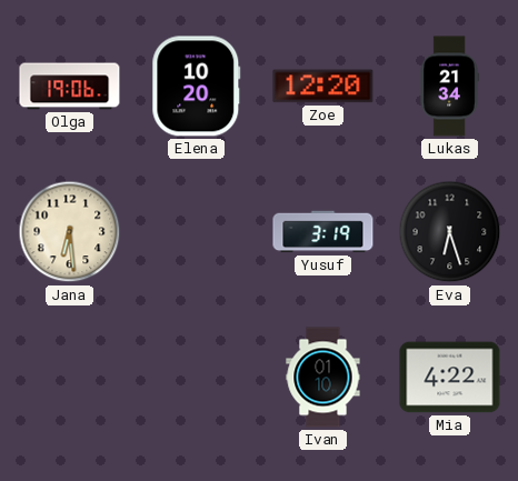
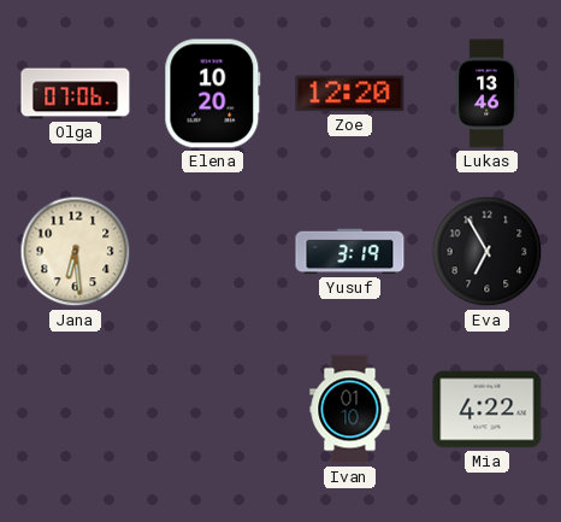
Olga: 19:06 -> 07:06
Lukas: 21:34 -> 13:46
Eva: 6:27 -> 6:55
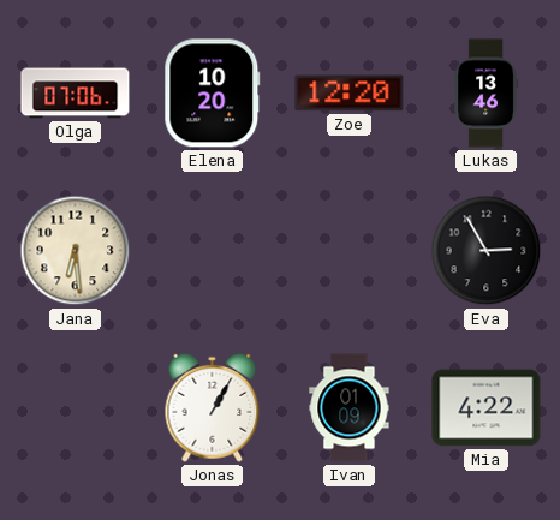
Yusuf: 3:19 -> none
Eva: 6:55 -> 2:55
Jonas: none -> 1:05
Ivan: 01:10 -> 01:09
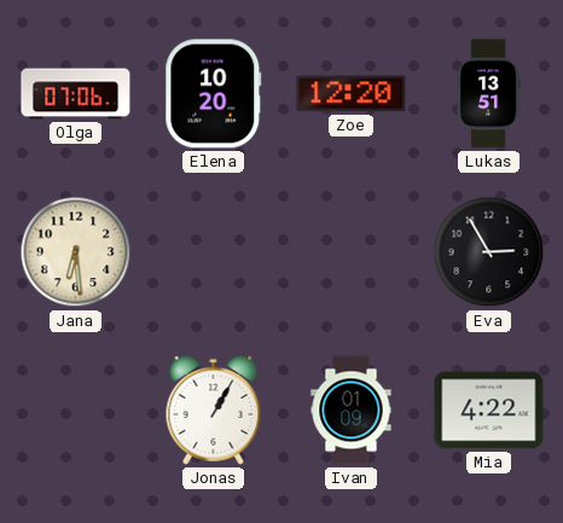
Lukas: 13:46 -> 13:51
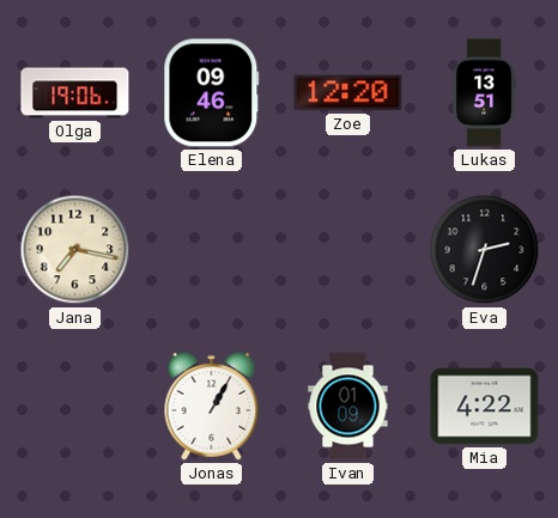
Olga: 07:06 -> 19:06
Elena: 10:20 -> 09:46
Jana: 6:29 -> 7:17
Eva: 2:55 -> 2:33
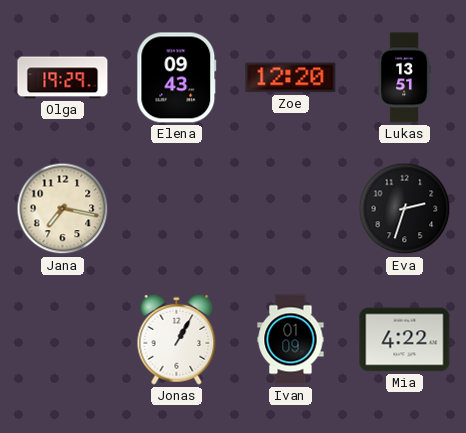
Olga: 19:06 -> 19:29
Elena: 09:46 -> 09:43
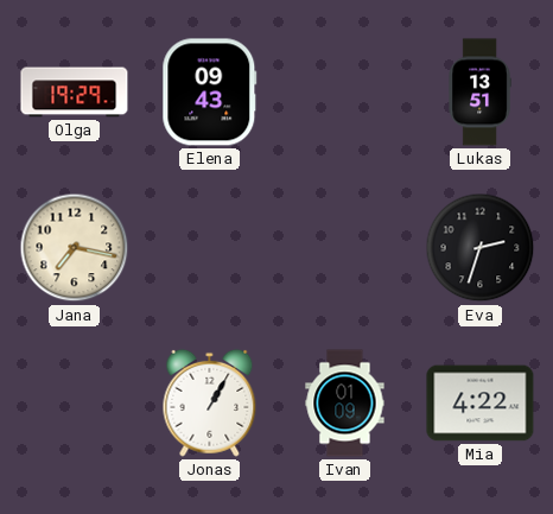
Zoe: 12:20 -> none
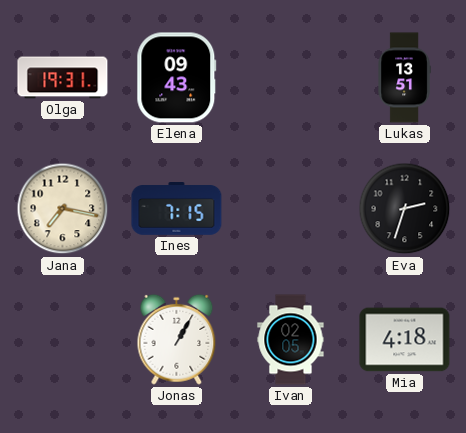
Olga: 19:29 -> 19:31
Ines: none -> 7:15
Ivan: 01:09 -> 02:05
Mia: 4:22 -> 4:18
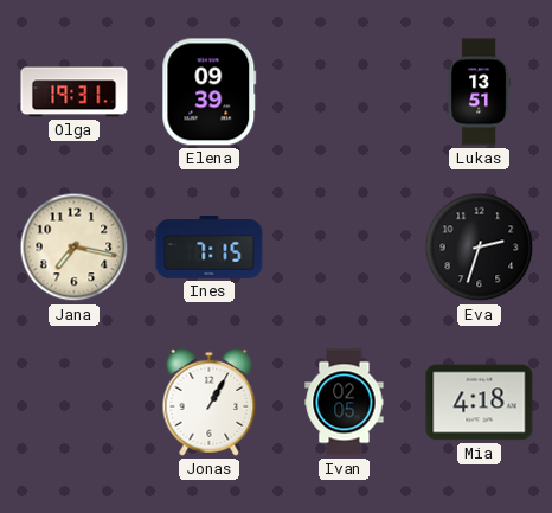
Elena: 09:43 -> 09:39
